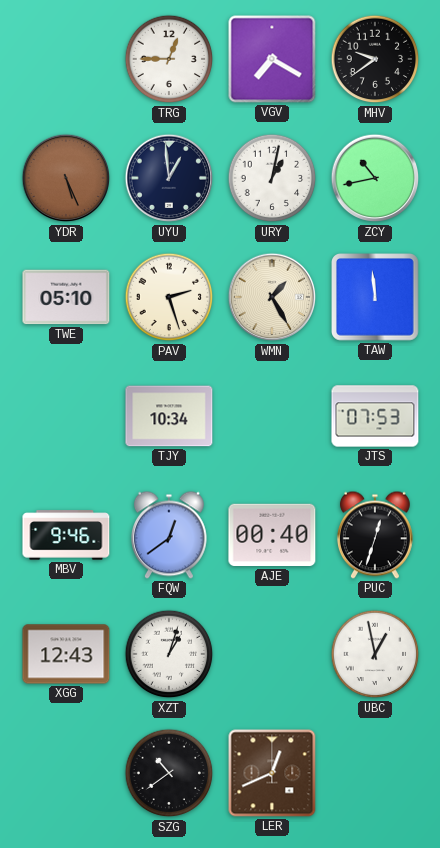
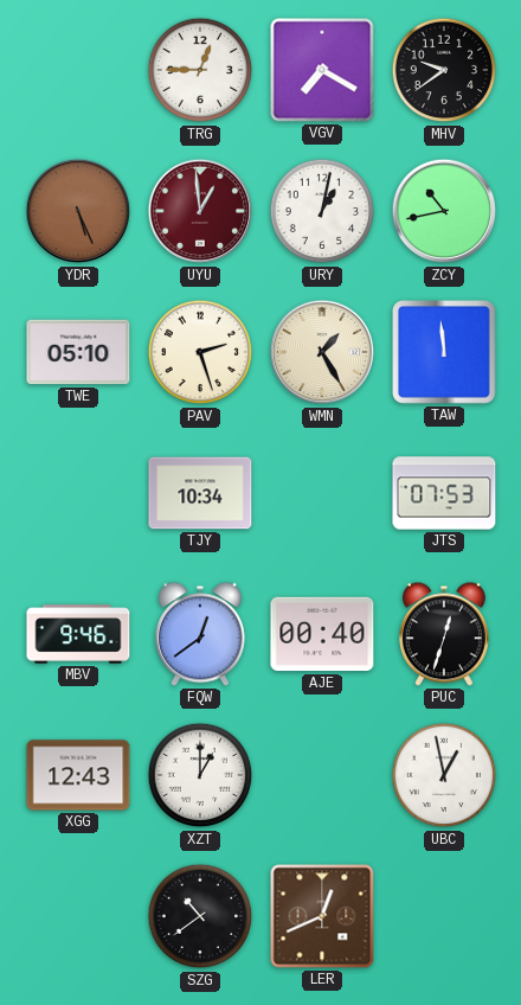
UYU dial: navy -> burgundy
XZT: 1:03 -> 1:00
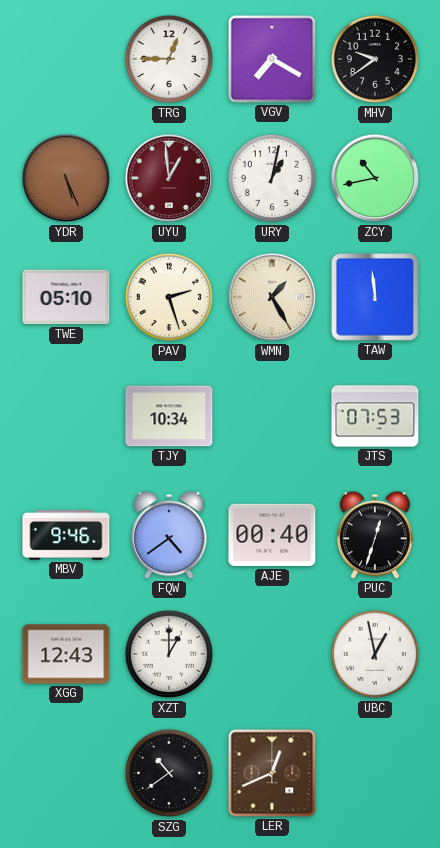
FQW: 12:39 -> 4:39
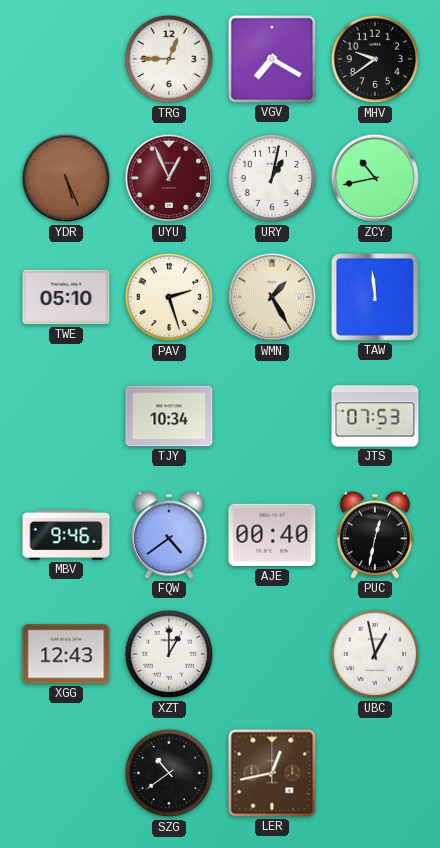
UYU: 12:59 -> 12:56
PUC: 12:33 -> 12:32
LER: 12:41 -> 12:43
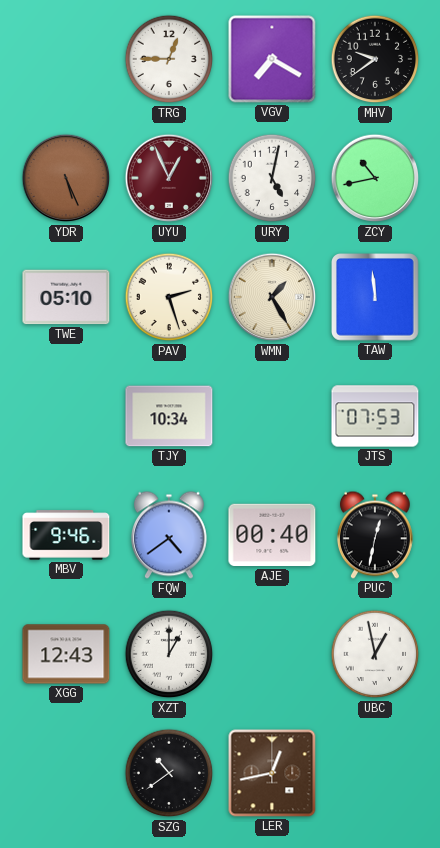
URY: 1:02 -> 5:02
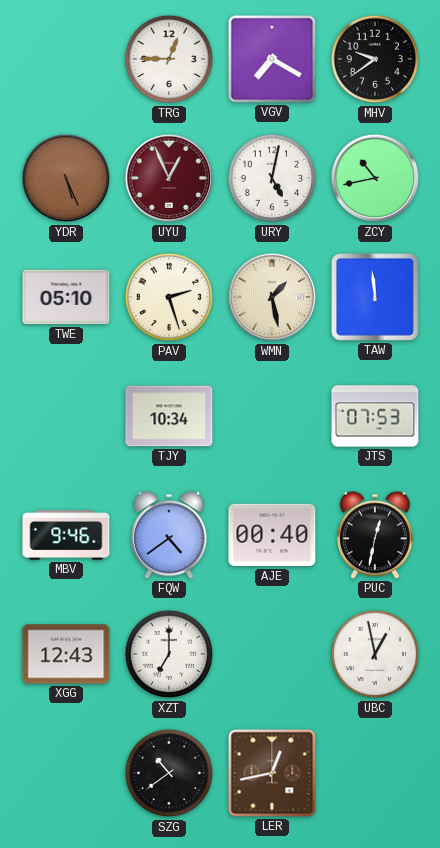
WMN: 1:25 -> 1:28
XZT: 1:00 -> 7:00
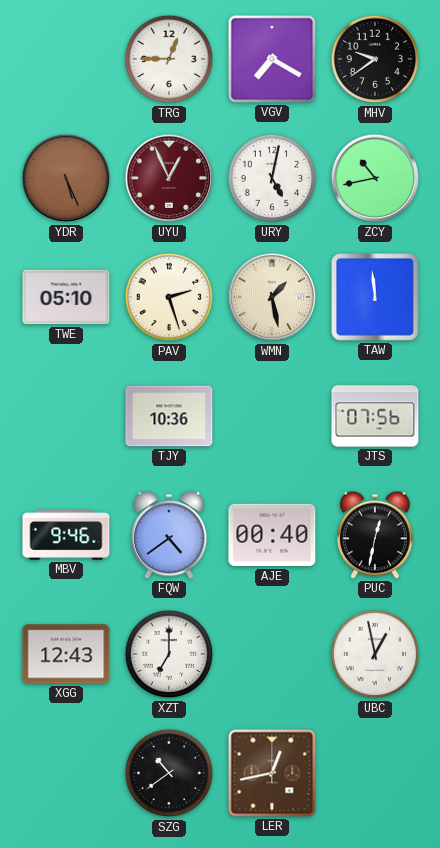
TJY: 10:34 -> 10:36
JTS: 07:53 -> 07:56
